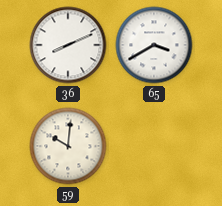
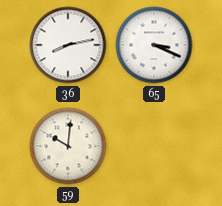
36: 8:11 -> 8:13
65: 3:40 -> 3:19
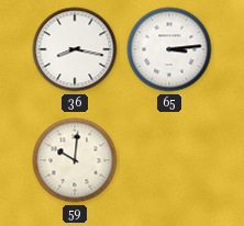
36: 8:13 -> 8:17
65: 3:19 -> 3:14
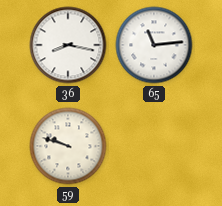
65: 3:14 -> 11:14
59: 10:01 -> 9:48
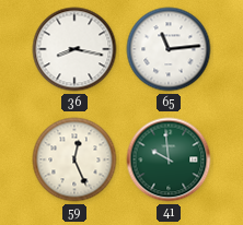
59: 9:48 -> 12:26
41: none -> 9:59
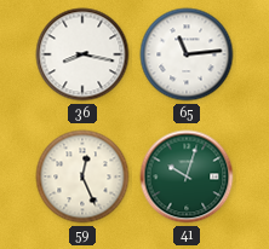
41: 9:59 -> 10:03
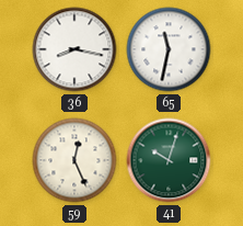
65: 11:14 -> 11:32
